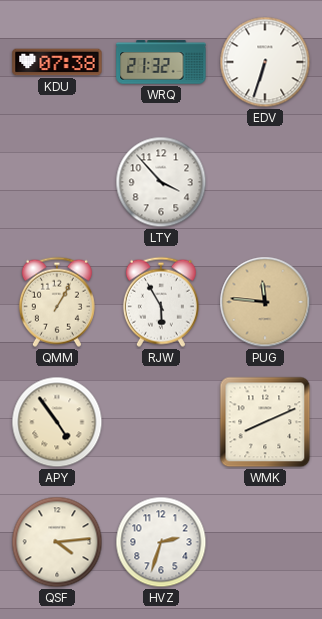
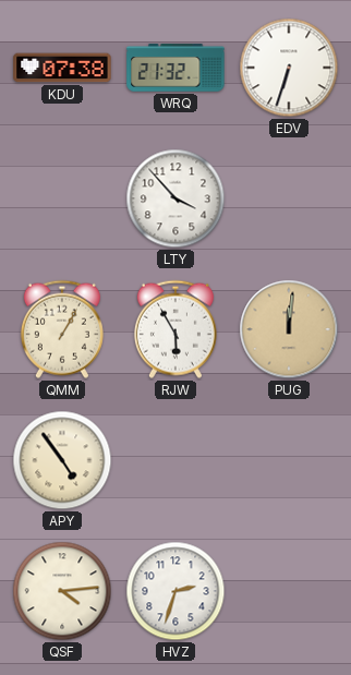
PUG: 11:46 -> 12:01
WMK: 8:11 -> none
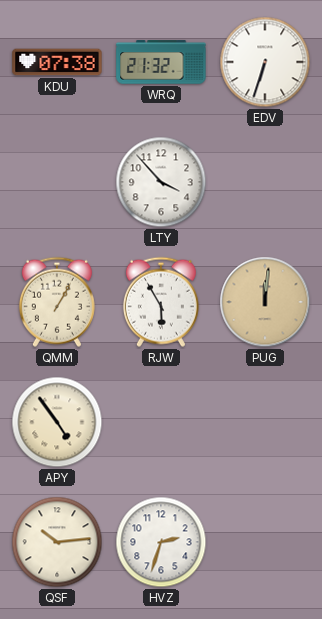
QSF: 4:14 -> 10:14
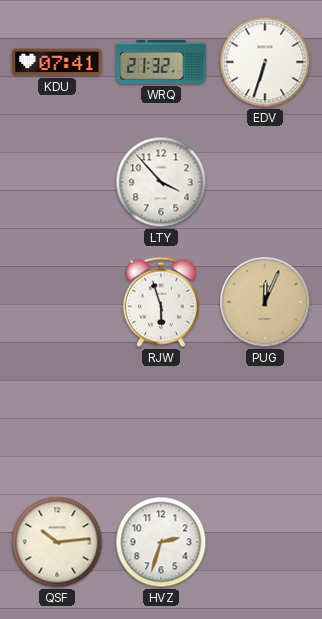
KDU: 07:38 -> 07:41
QMM: 1:05 -> none
RJW: 5:55 -> 5:57
PUG: 12:01 -> 12:04
APY: 4:54 -> none
